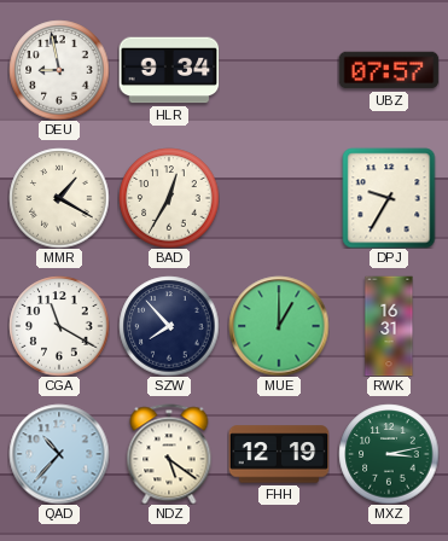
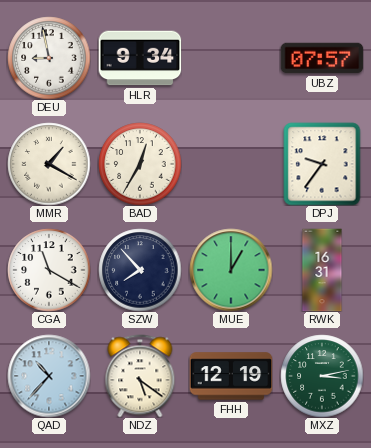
DPJ: 9:35 -> 9:36
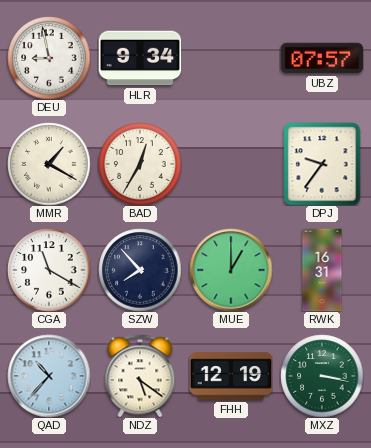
MXZ: 3:13 -> 3:17
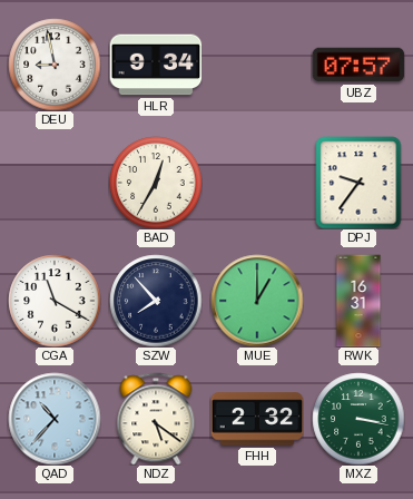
MMR: 1:20 -> none
FHH: 12:19 -> 2:32
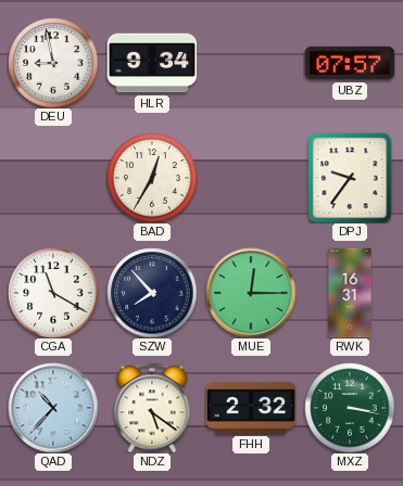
MUE: 1:00 -> 12:15
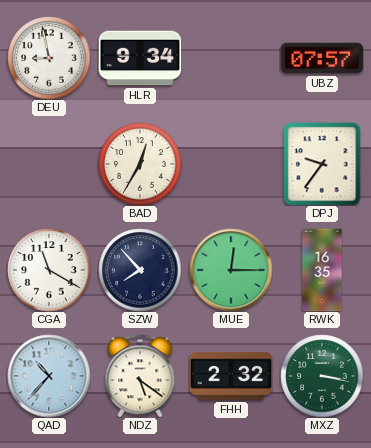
RWK: 16:31 -> 16:35
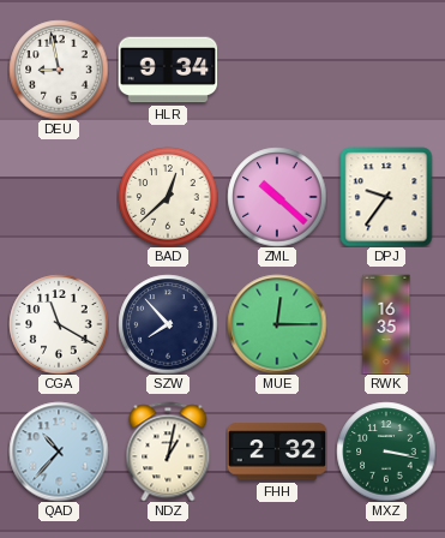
UBZ: 07:57 -> none
BAD: 12:35 -> 12:38
ZML: none -> 10:22
NDZ: 5:21 -> 1:02
